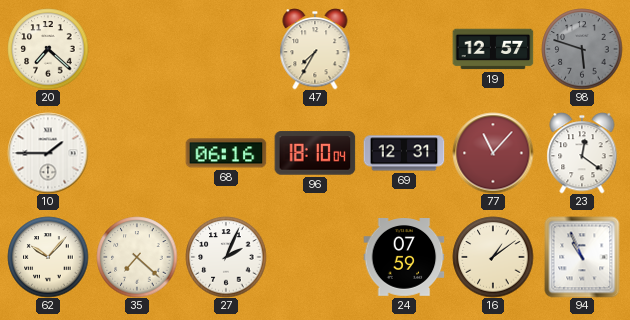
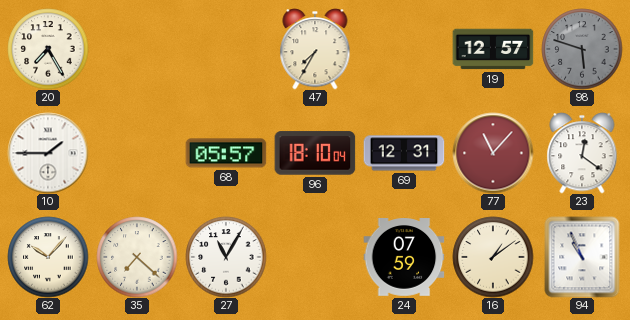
20: 7:22 -> 7:25
68: 06:16 -> 05:57
27: 2:04 -> 11:05
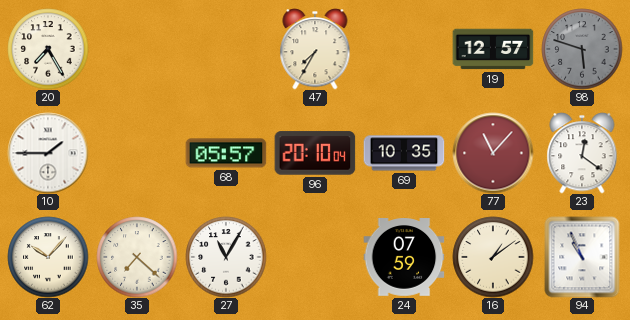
96: 18:10 -> 20:10
69: 12:31 -> 10:35
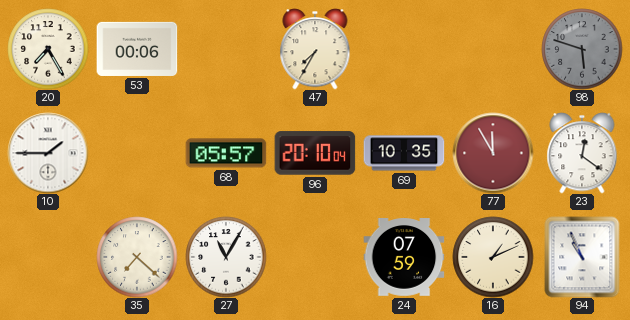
53: none -> 00:06
19: 12:57 -> none
77: 11:07 -> 11:55
62: 10:07 -> none
16: 1:09 -> 1:11
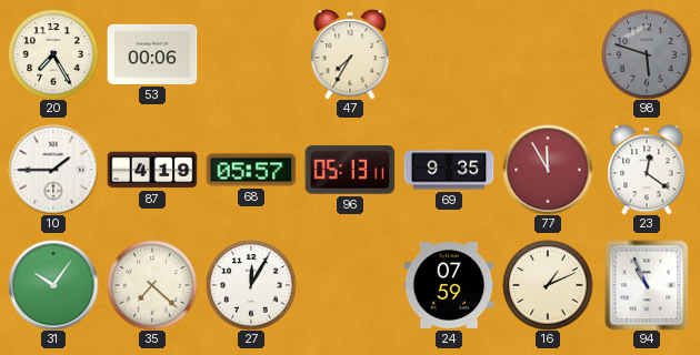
87: none -> 4:19
96: 20:10 -> 05:13
69: 10:35 -> 9:35
31: none -> 10:06
27: 11:05 -> 12:05
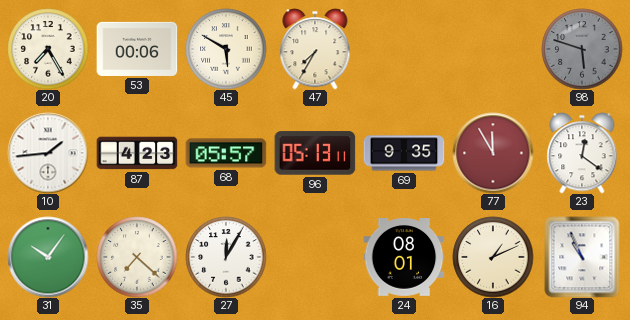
45: none -> 5:50
10: 1:45 -> 1:44
87: 4:19 -> 4:23
24: 07:59 -> 08:01
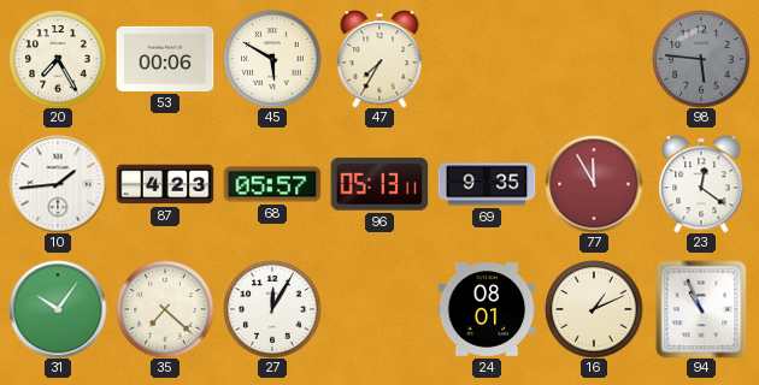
98: 5:48 -> 5:46
